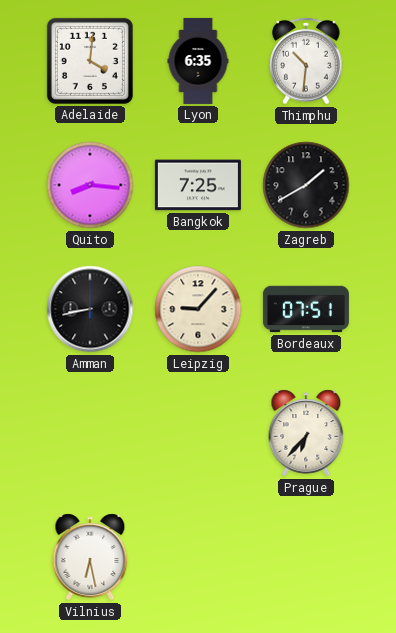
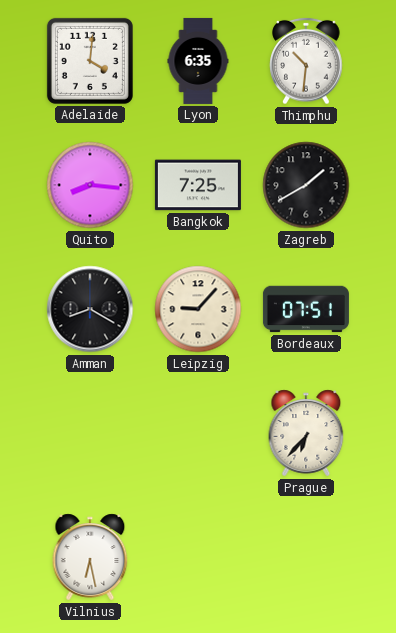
Amman: 8:43 -> 8:20
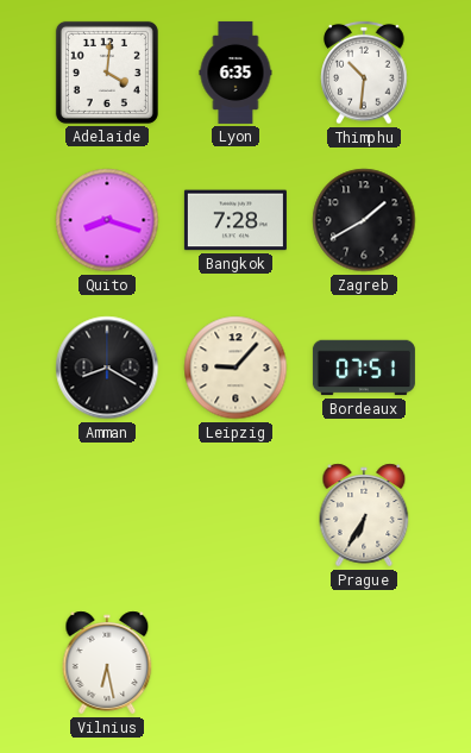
Quito: 8:16 -> 8:18
Bangkok: 7:25 -> 7:28
Prague: 6:37 -> 6:35
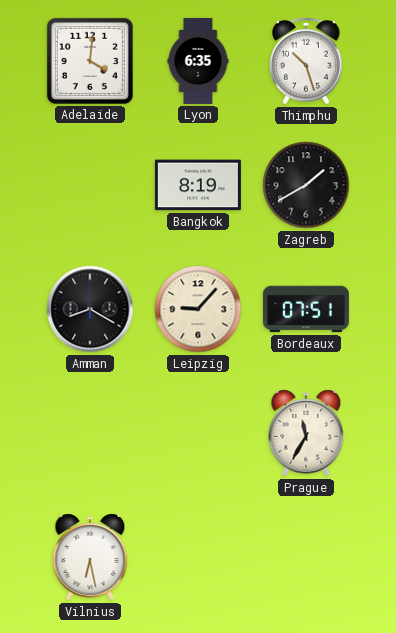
Thimphu: 10:31 -> 10:27
Quito: 8:18 -> none
Bangkok: 7:28 -> 8:19
Prague: 6:35 -> 11:35
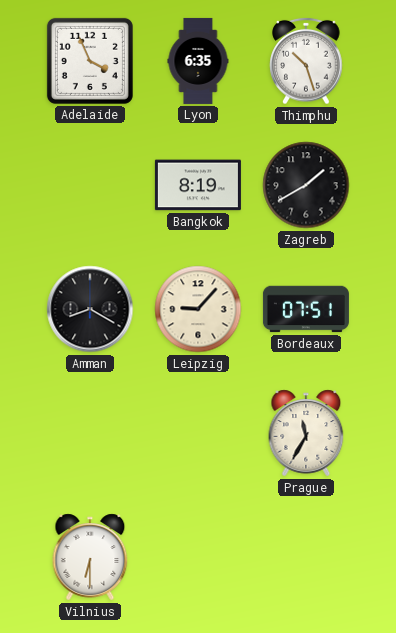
Adelaide: 4:01 -> 3:56
Vilnius: 6:28 -> 6:30
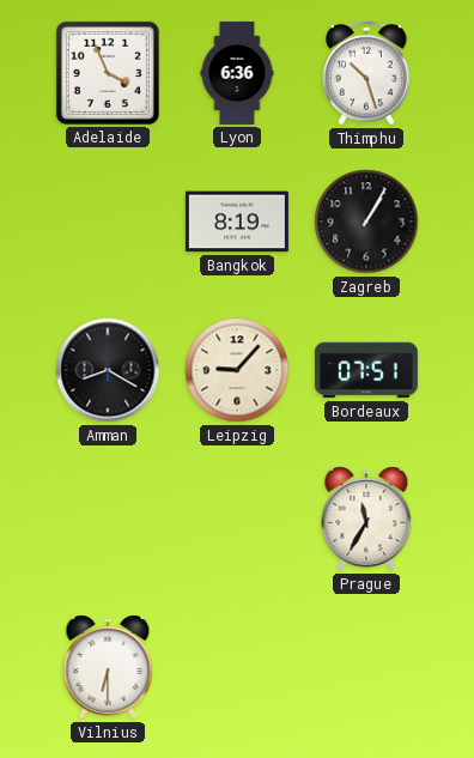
Lyon: 6:35 -> 6:36
Zagreb: 1:40 -> 1:05
